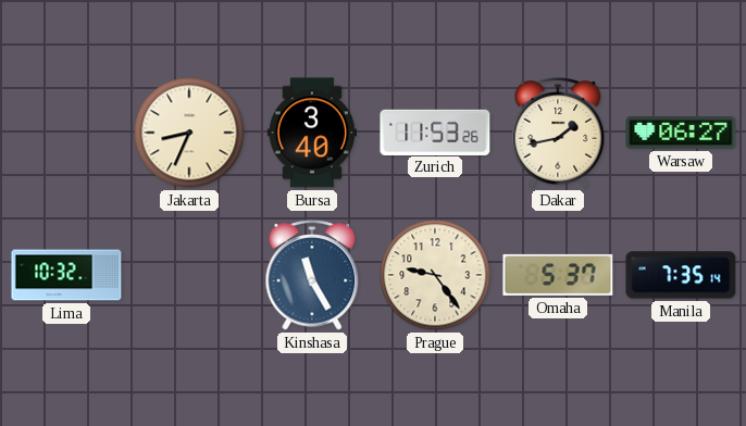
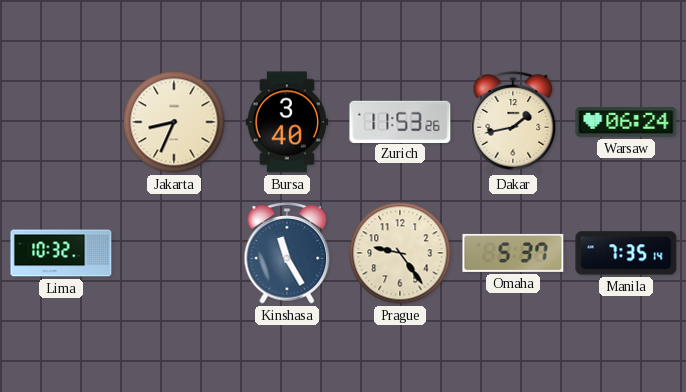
Warsaw: 06:27 -> 06:24
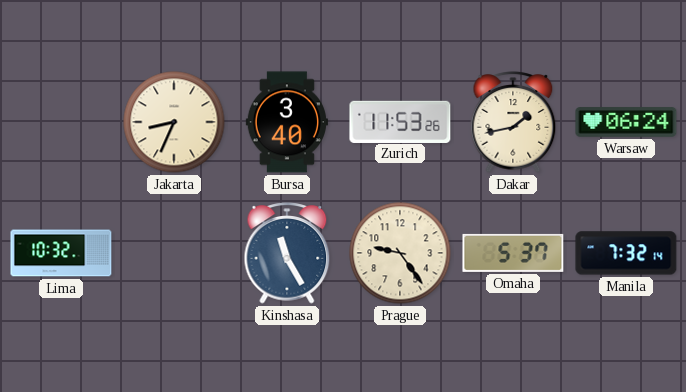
Manila: 7:35 -> 7:32
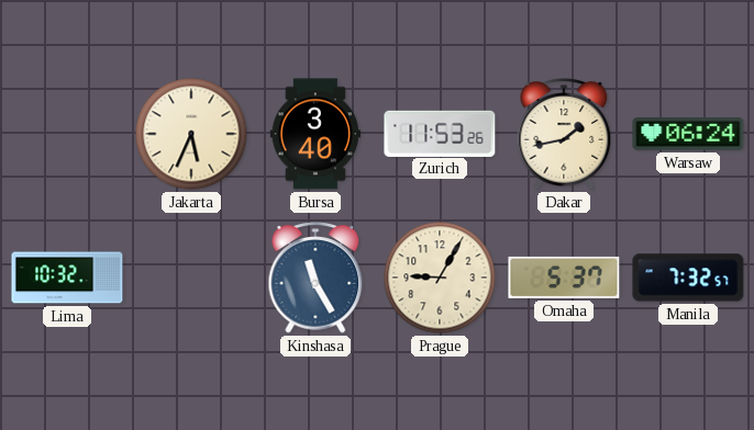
Jakarta: 8:34 -> 5:34
Prague: 9:24 -> 9:05
Manila: 7:32:14 -> 7:32:57
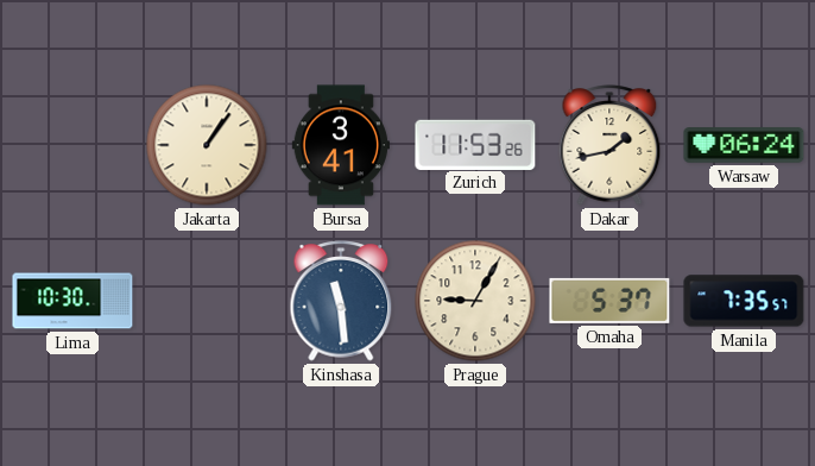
Jakarta: 5:34 -> 1:06
Bursa: 3:40 -> 3:41
Lima: 10:32 -> 10:30
Kinshasa: 11:25 -> 11:29
Manila: 7:32 -> 7:35
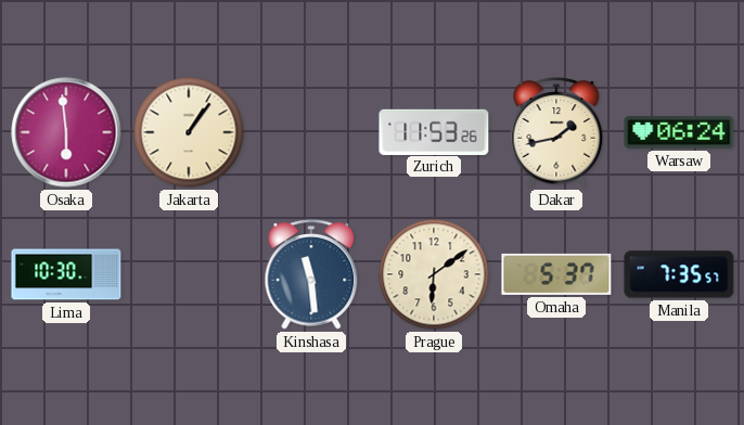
Osaka: none -> 5:59
Bursa: 3:41 -> none
Prague: 9:05 -> 6:09
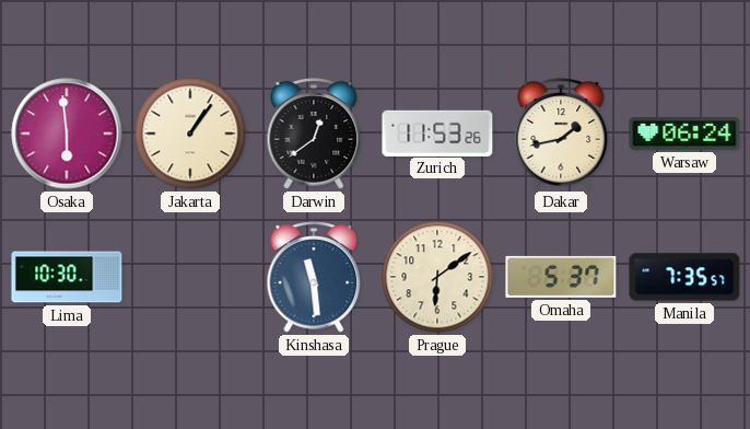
Darwin: none -> 12:39
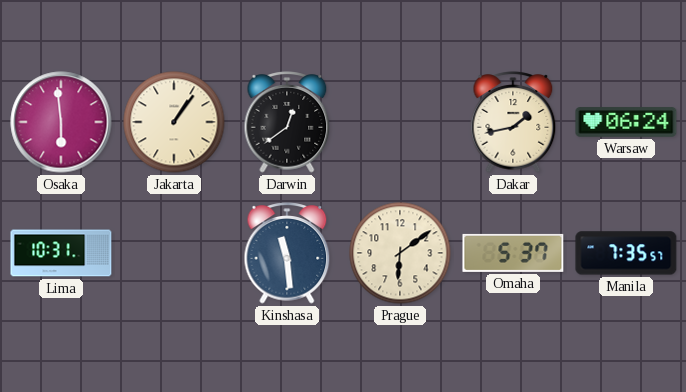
Zurich: 11:53 -> none
Lima: 10:30 -> 10:31
